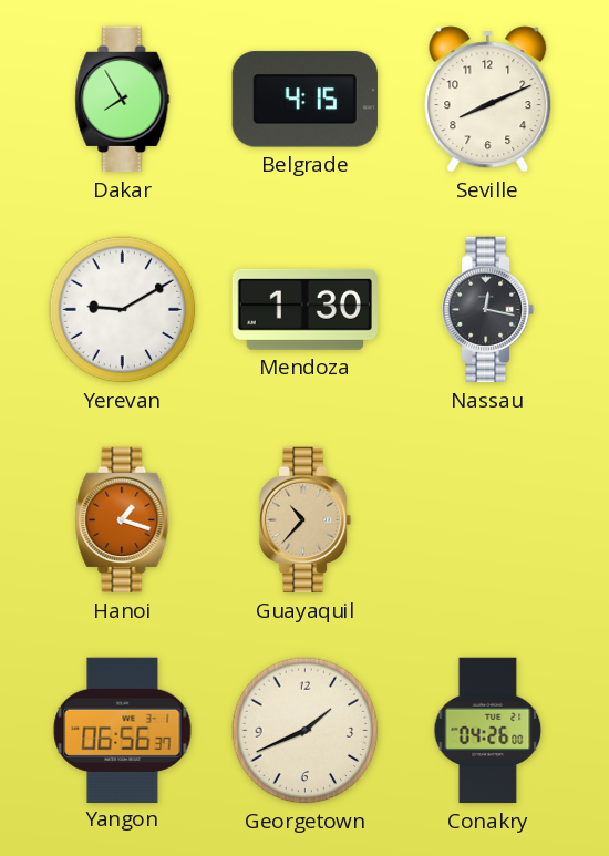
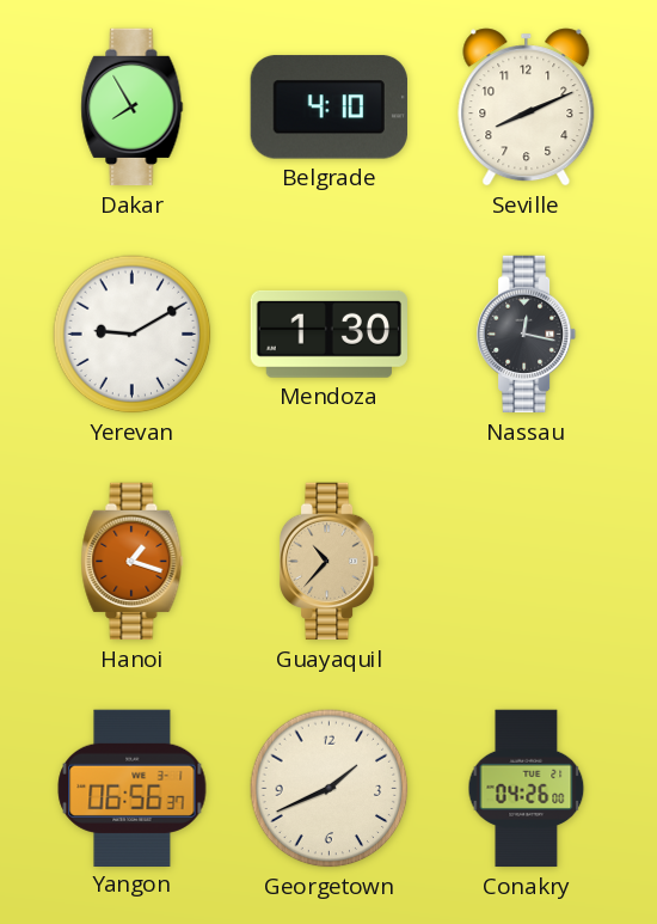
Belgrade: 4:15 -> 4:10
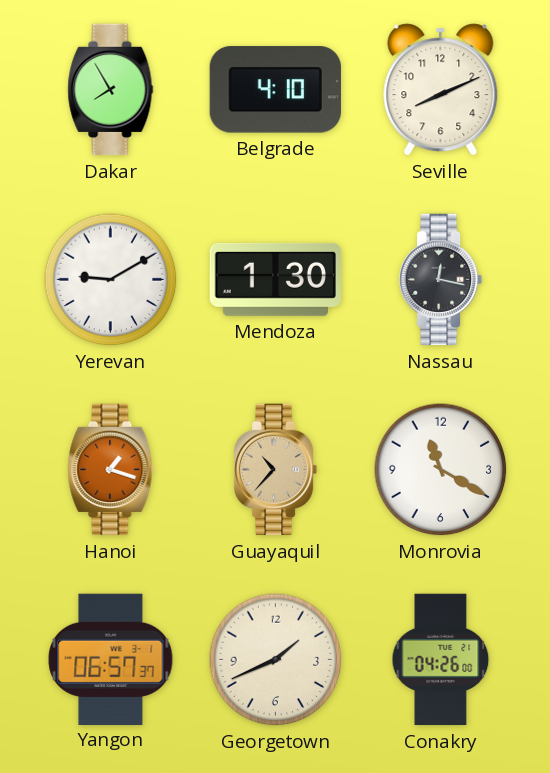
Monrovia: none -> 11:20
Yangon: 06:56 -> 06:57
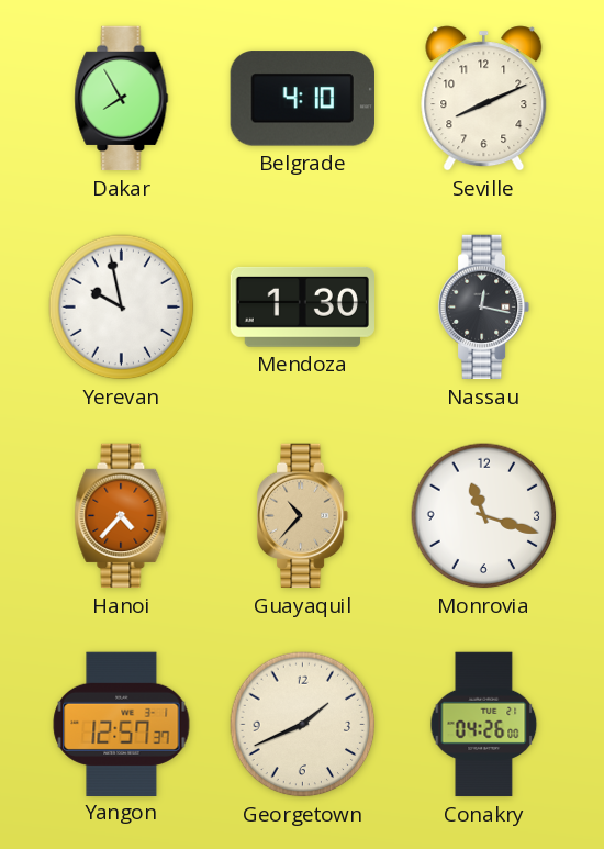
Yerevan: 9:10 -> 9:58
Hanoi: 1:18 -> 4:37
Monrovia: 11:20 -> 11:18
Yangon: 06:57 -> 12:57
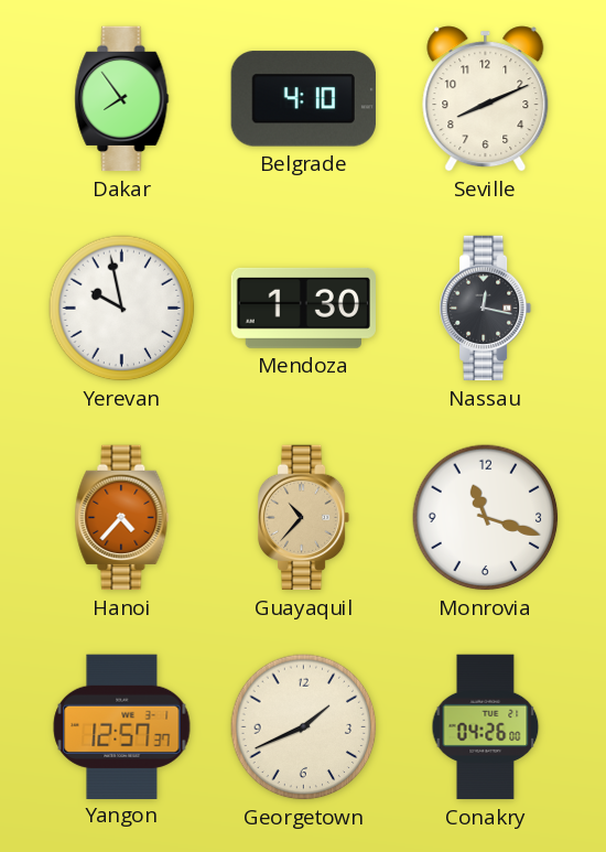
Dakar: 7:55 -> 7:54
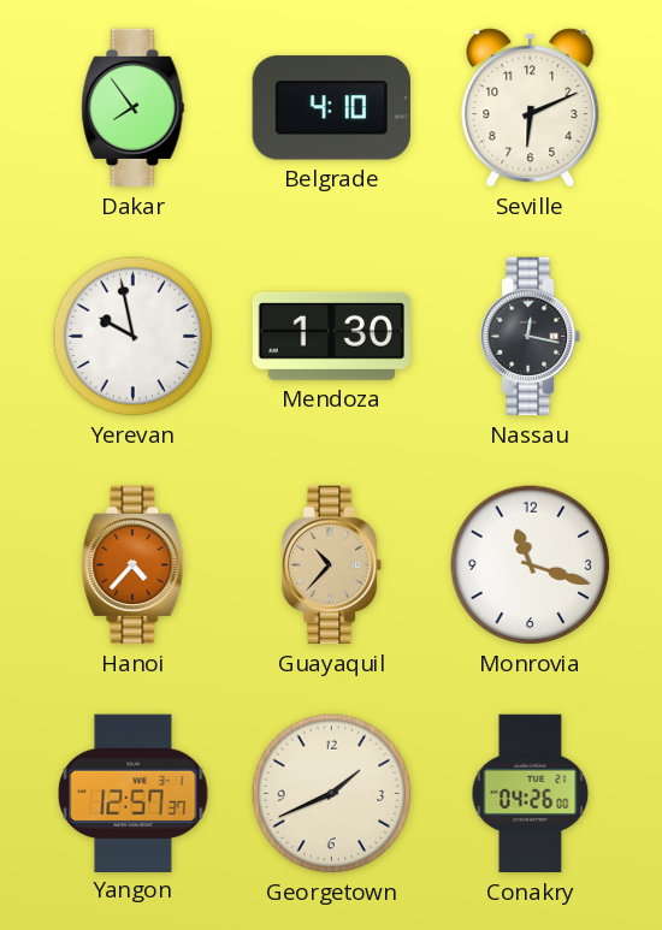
Seville: 8:11 -> 6:11
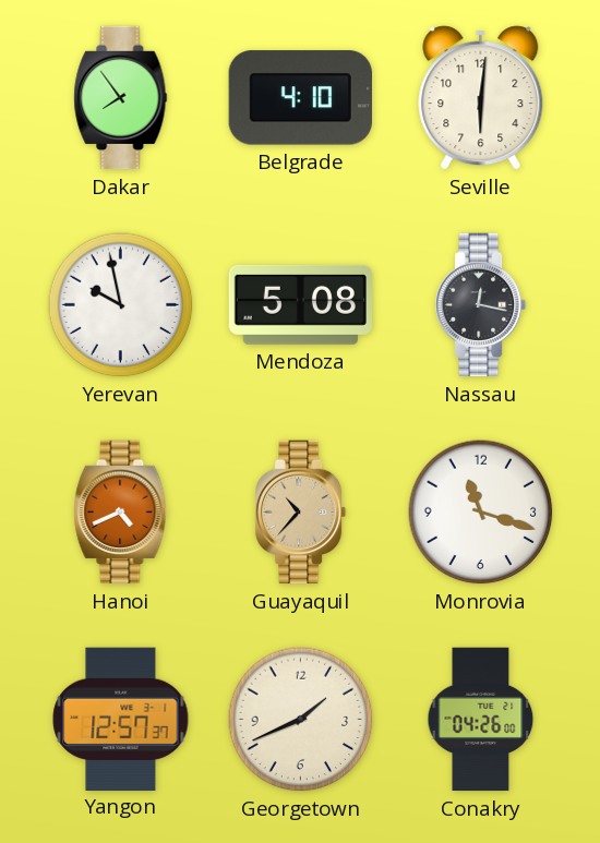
Seville: 6:11 -> 6:01
Mendoza: 1:30 -> 5:08
Hanoi: 4:37 -> 4:41
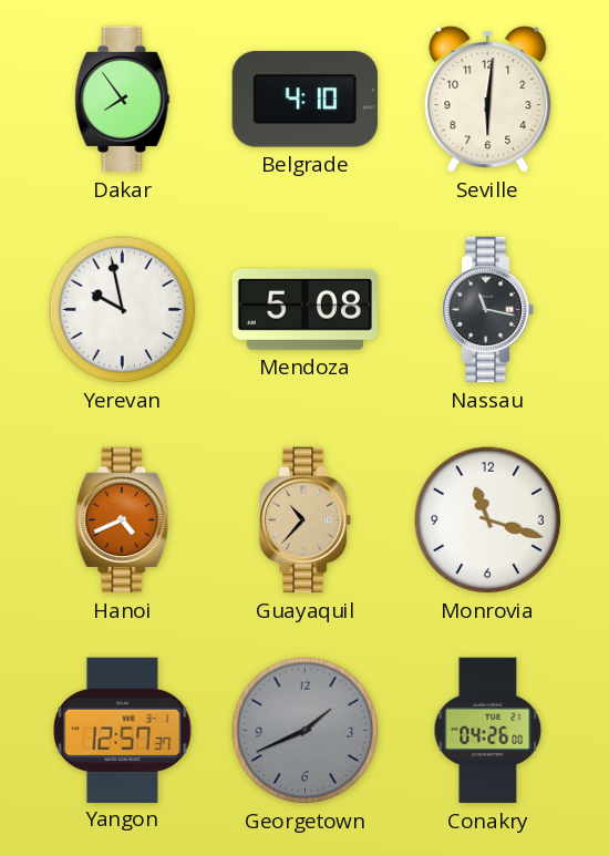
Nassau: 12:17 -> 11:17
Georgetown dial: cream -> grey
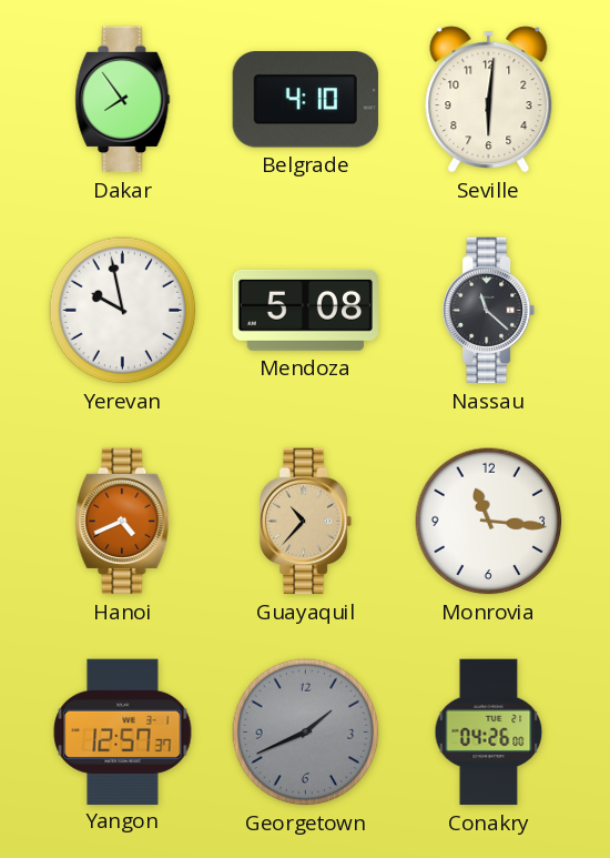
Nassau: 11:17 -> 11:22
Monrovia: 11:18 -> 11:16
